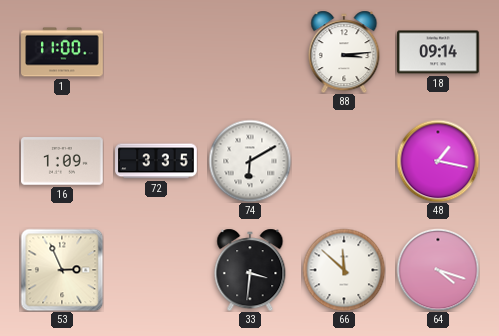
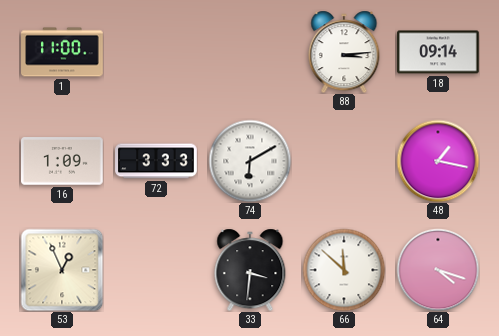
72: 3:35 -> 3:33
53: 2:56 -> 12:56
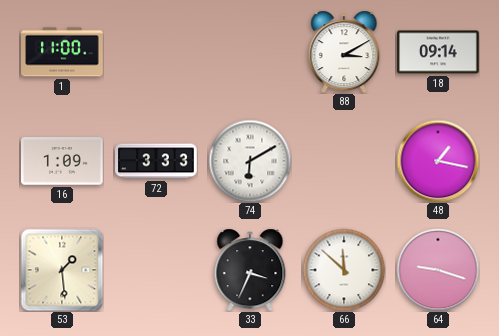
88: 3:14 -> 3:10
53: 12:56 -> 1:29
33: 3:31 -> 3:34
64: 4:18 -> 9:18
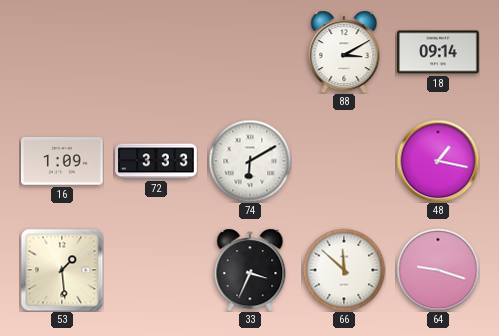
1: 11:00 -> none
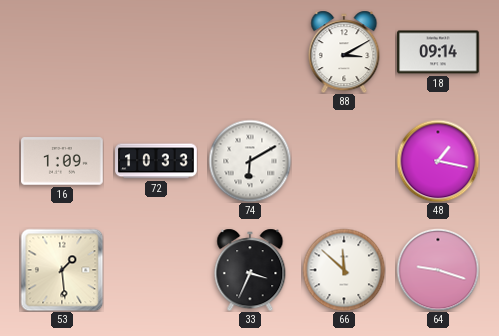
72: 3:33 -> 10:33
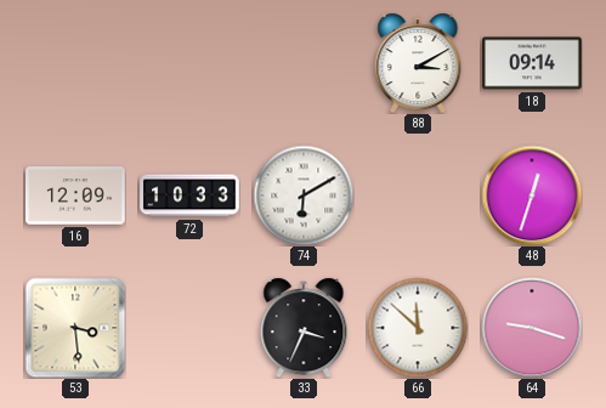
16: 1:09 -> 12:09
48: 1:17 -> 12:33
53: 1:29 -> 3:29
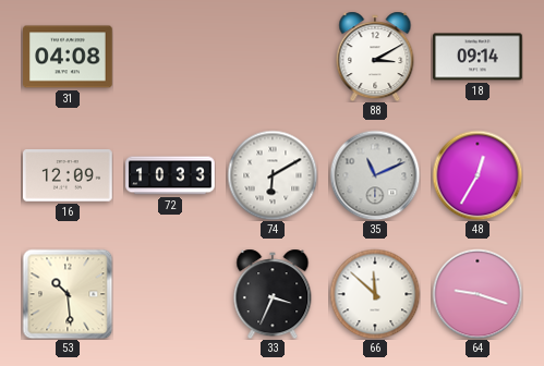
31: none -> 04:08
35: none -> 11:11
48: 12:33 -> 12:35
53: 3:29 -> 10:29
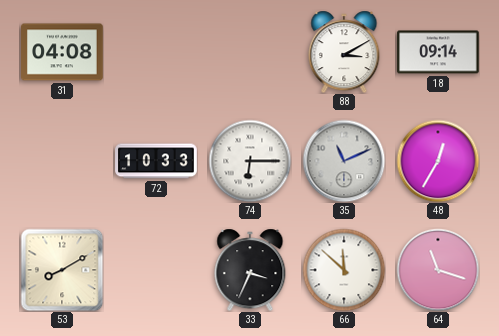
16: 12:09 -> none
74: 6:10 -> 6:15
53: 10:29 -> 8:10
64: 9:18 -> 11:18
